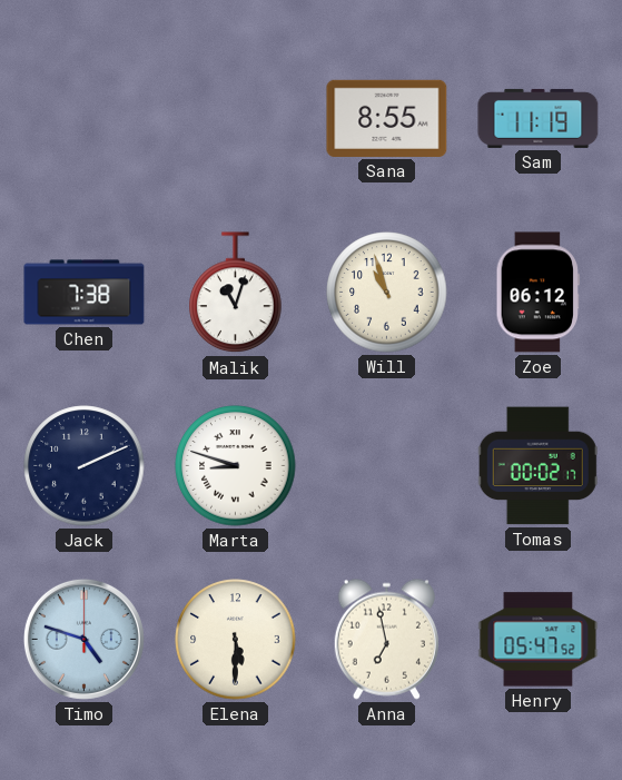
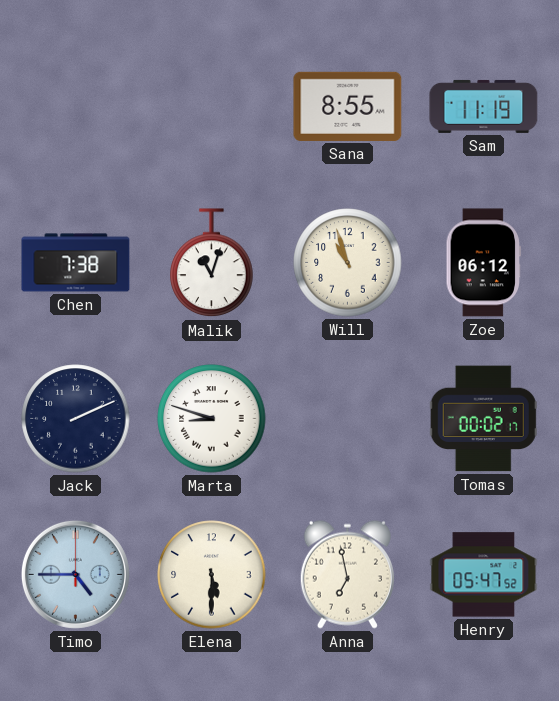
Timo: 4:48 -> 4:45
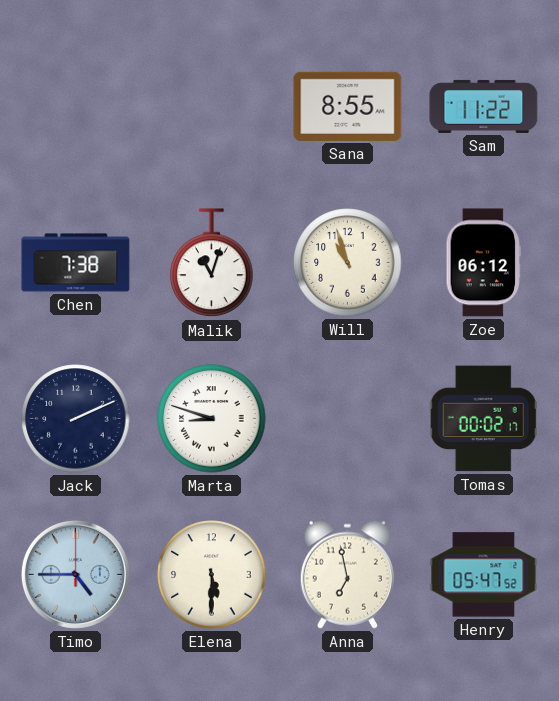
Sam: 11:19 -> 11:22
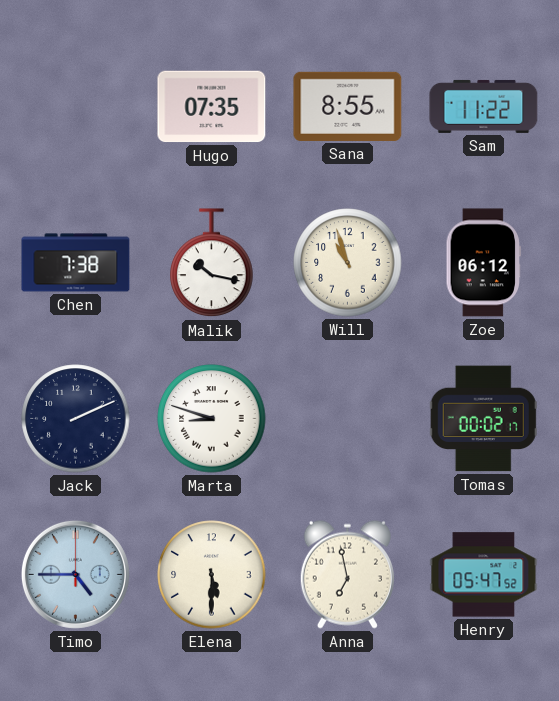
Hugo: none -> 07:35
Malik: 11:03 -> 10:17
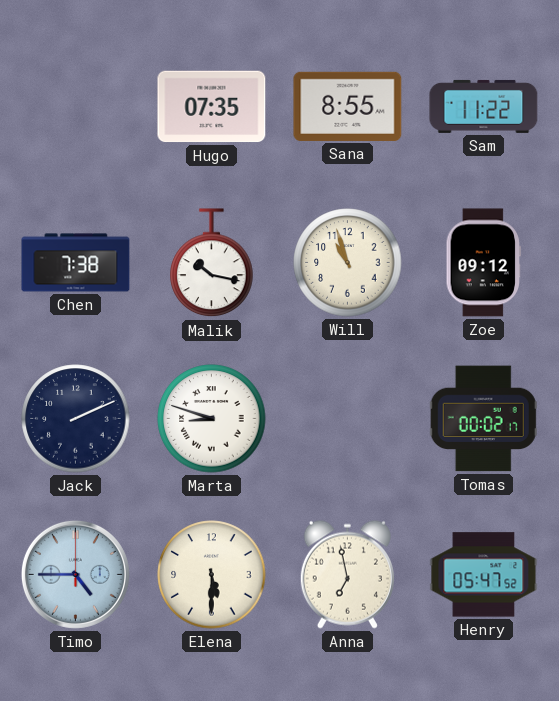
Zoe: 06:12 -> 09:12
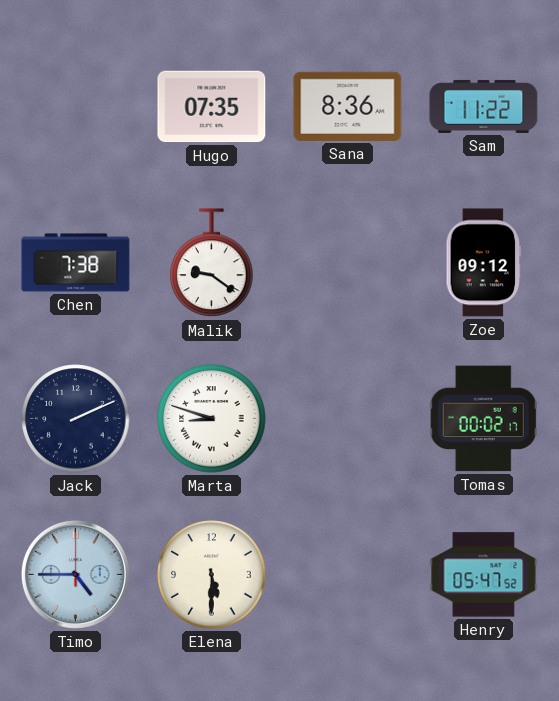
Sana: 8:55 -> 8:36
Malik: 10:17 -> 9:21
Will: 10:57 -> none
Anna: 6:58 -> none
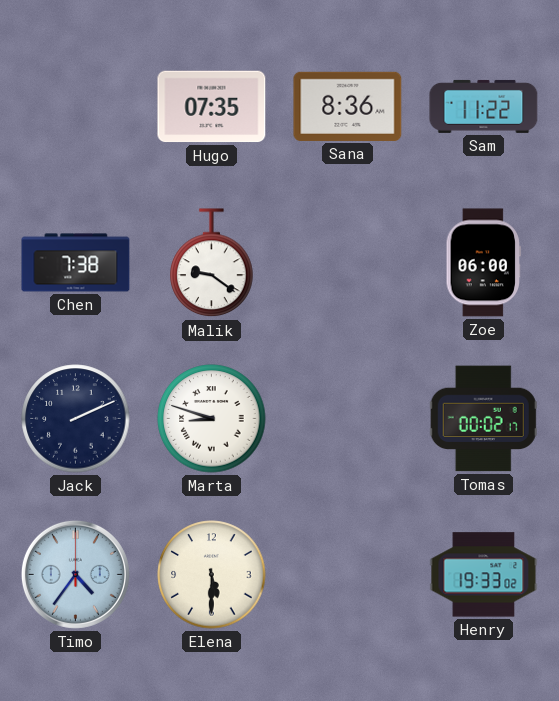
Zoe: 09:12 -> 06:00
Timo: 4:45 -> 4:36
Henry: 05:47 -> 19:33
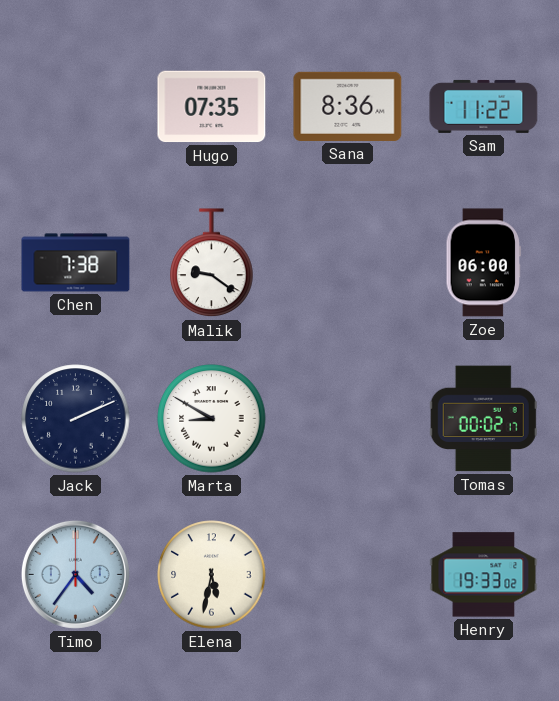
Marta: 8:48 -> 8:50
Elena: 5:30 -> 5:32
